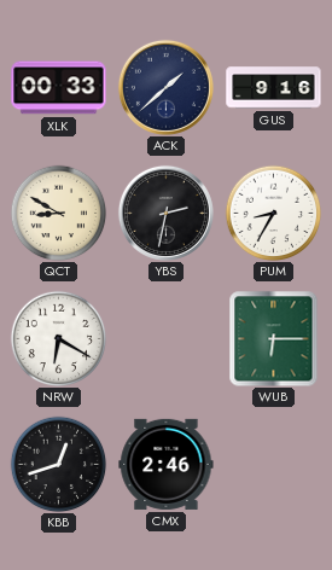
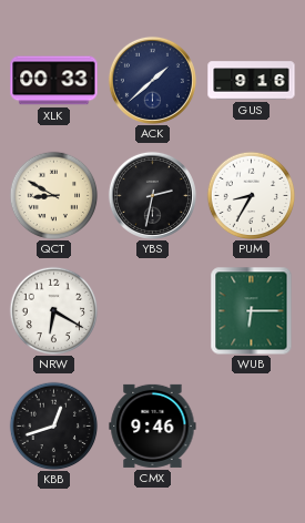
CMX: 2:46 -> 9:46
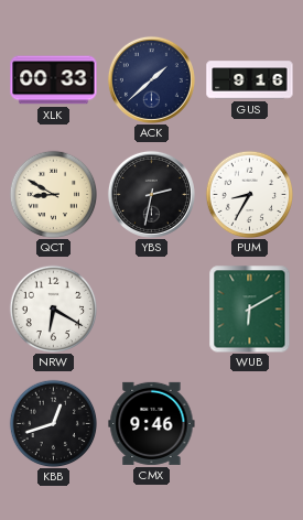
WUB: 6:15 -> 6:10
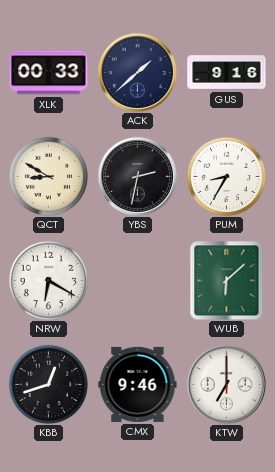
WUB: 6:10 -> 6:08
KTW: none -> 7:00
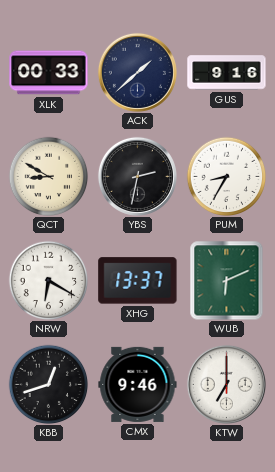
XHG: none -> 13:37
WUB: 6:08 -> 6:11
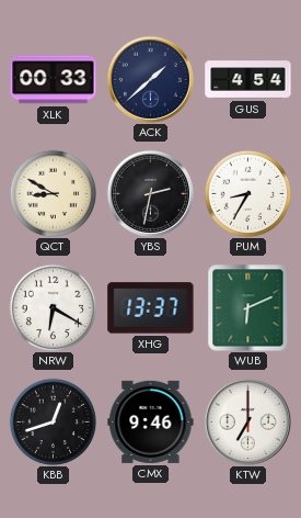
GUS: 9:16 -> 4:54
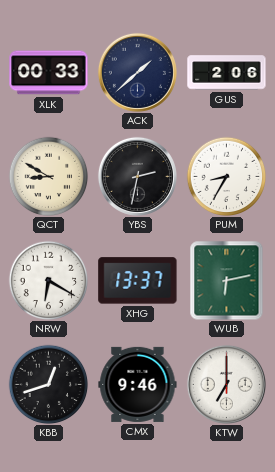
GUS: 4:54 -> 2:06
WUB: 6:11 -> 6:13
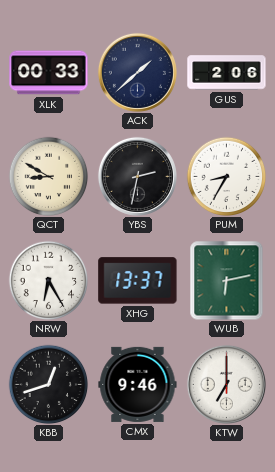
NRW: 6:20 -> 6:25
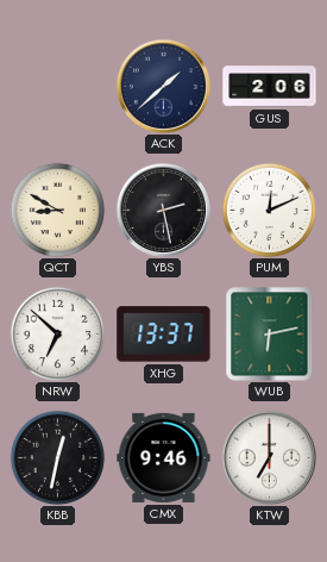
XLK: 00:33 -> none
YBS: 2:32 -> 2:28
PUM: 8:35 -> 12:11
NRW: 6:25 -> 6:52
KBB: 12:42 -> 12:32
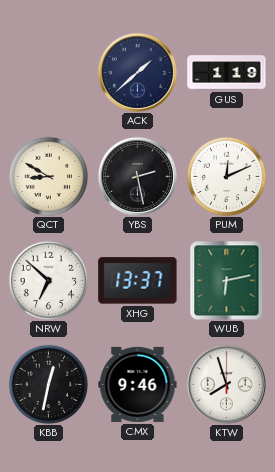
GUS: 2:06 -> 1:19
KTW: 7:00 -> 7:57
